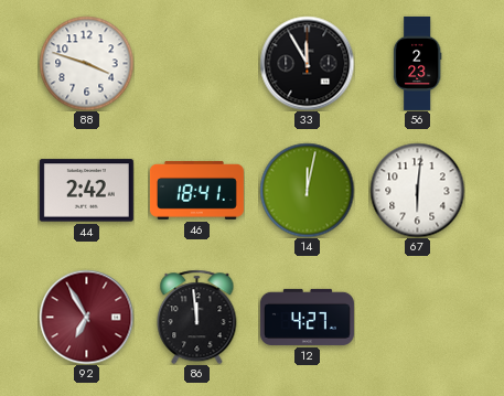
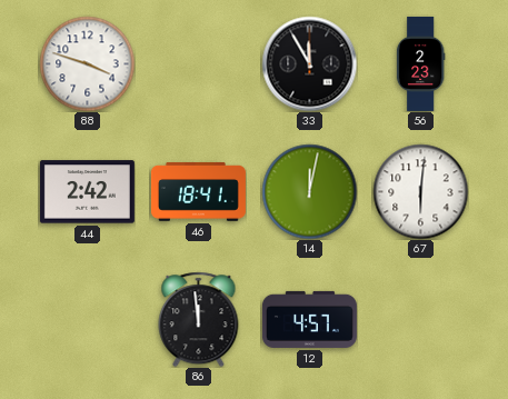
92: 6:55 -> none
12: 4:27 -> 4:57
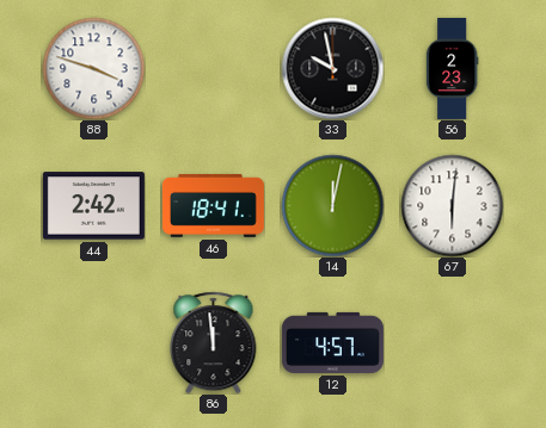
33: 11:55 -> 9:58
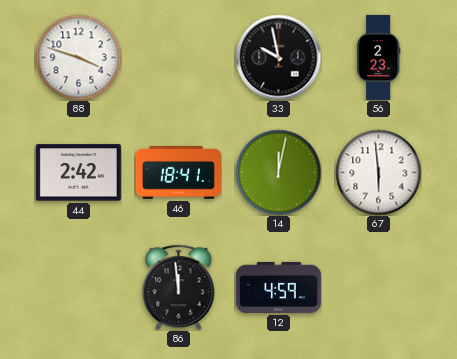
67: 6:01 -> 5:59
12: 4:57 -> 4:59
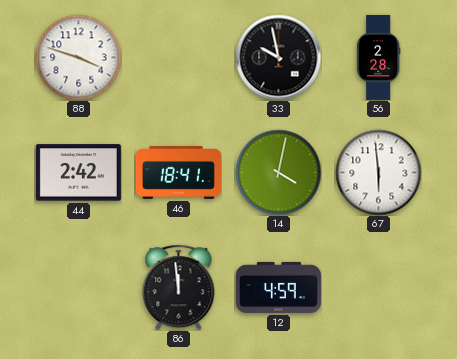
56: 2:23 -> 2:28
14: 12:02 -> 4:02
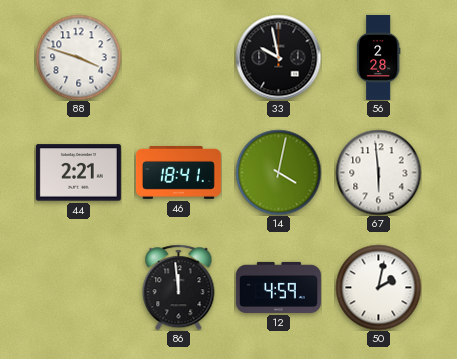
44: 2:42 -> 2:21
50: none -> 2:02
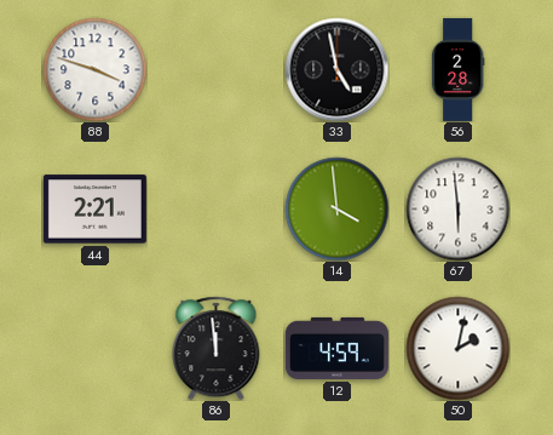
33: 9:58 -> 4:58
46: 18:41 -> none
14: 4:02 -> 3:59
